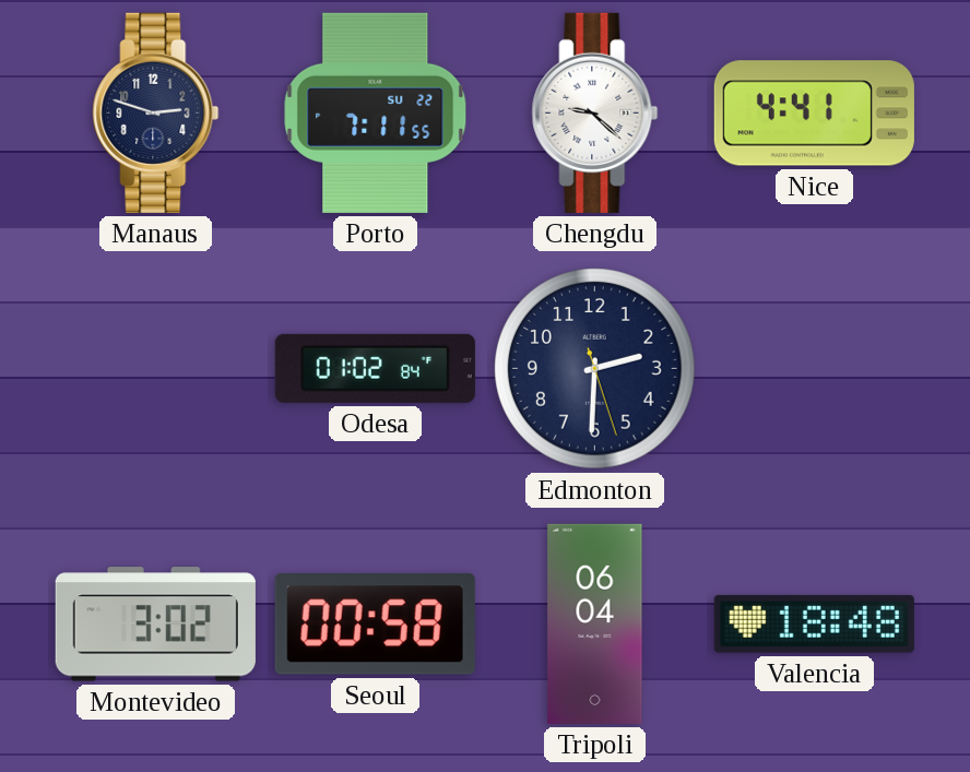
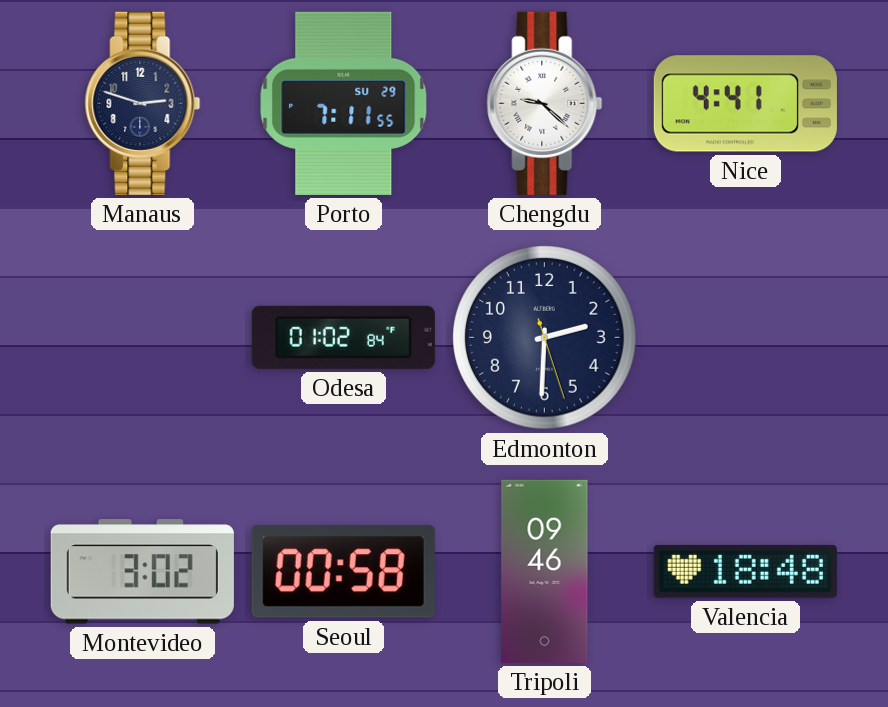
Porto date: SU 22 -> SU 29
Tripoli: 06:04 -> 09:46
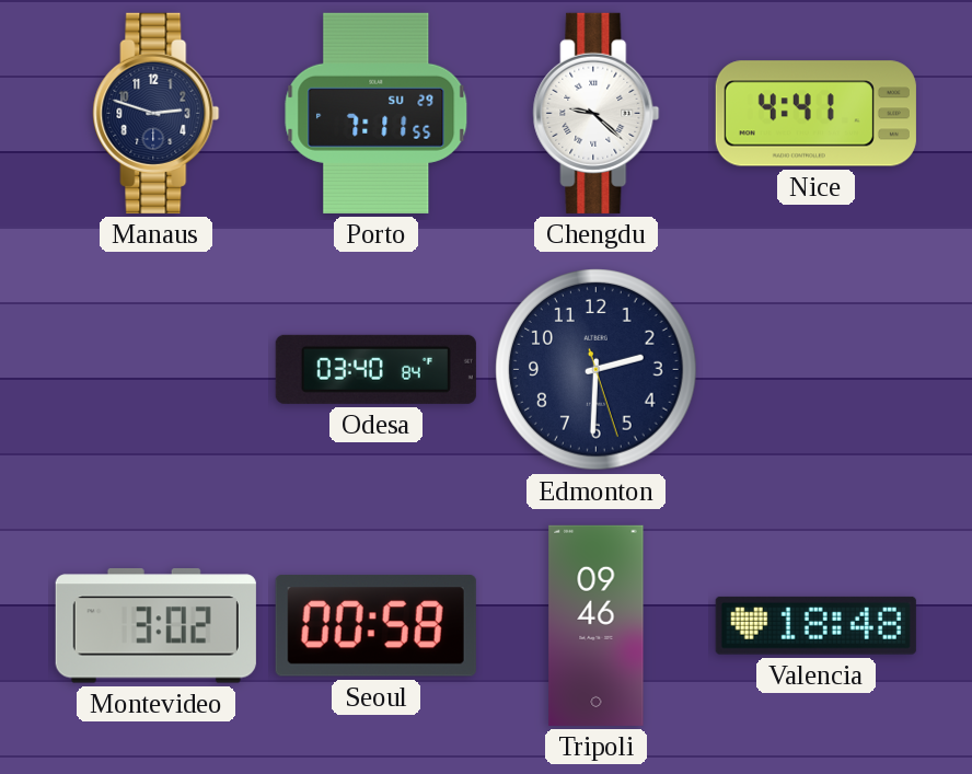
Odesa: 01:02 -> 03:40
